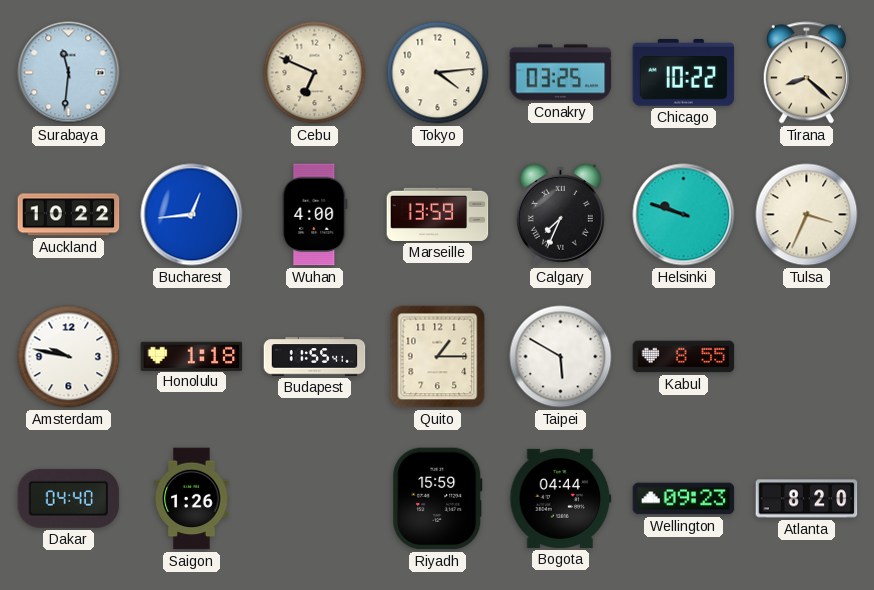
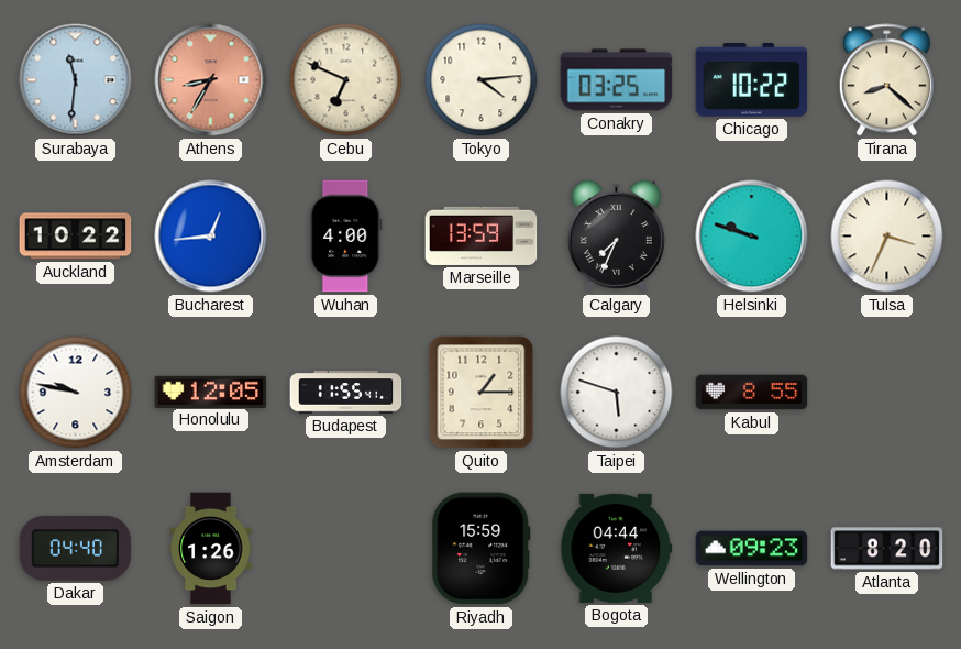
Athens: none -> 8:35
Honolulu: 1:18 -> 12:05
Taipei: 5:50 -> 5:48
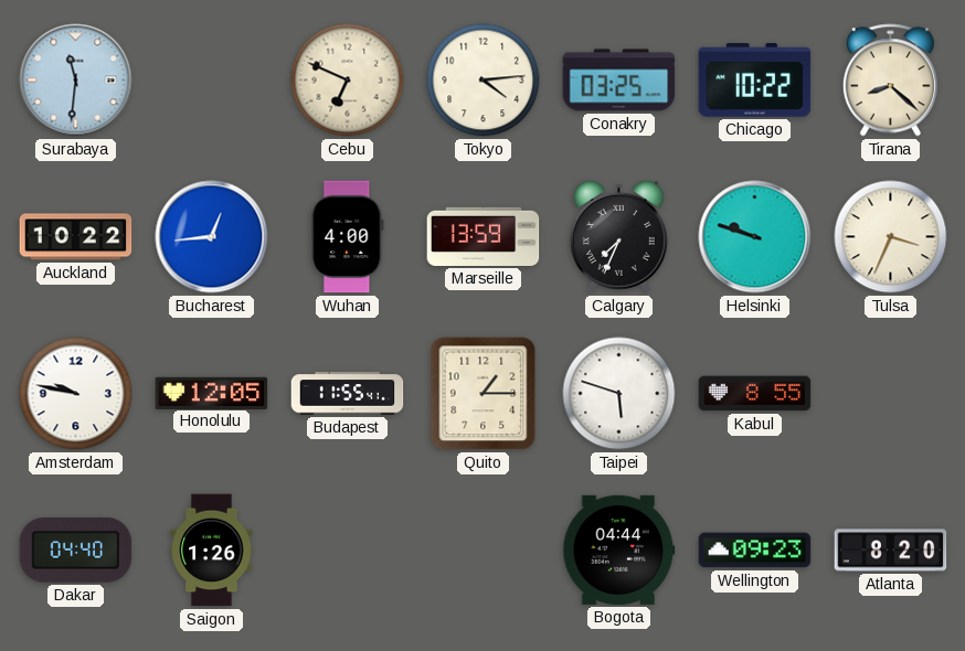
Athens: 8:35 -> none
Riyadh: 15:59 -> none
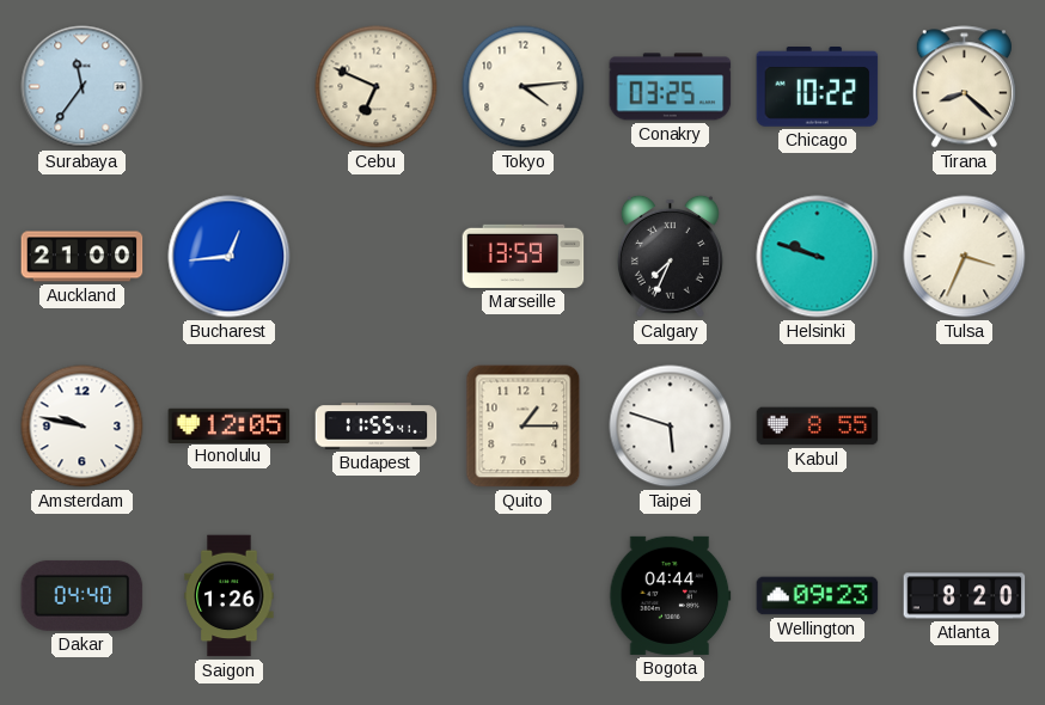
Surabaya: 11:31 -> 11:36
Auckland: 10:22 -> 21:00
Wuhan: 4:00 -> none
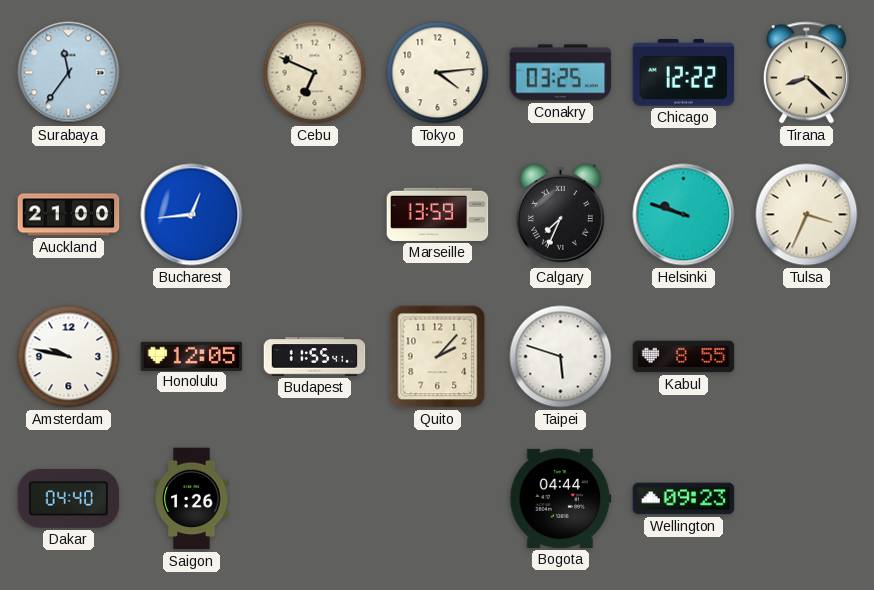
Chicago: 10:22 -> 12:22
Quito: 1:15 -> 2:07
Atlanta: 8:20 -> none
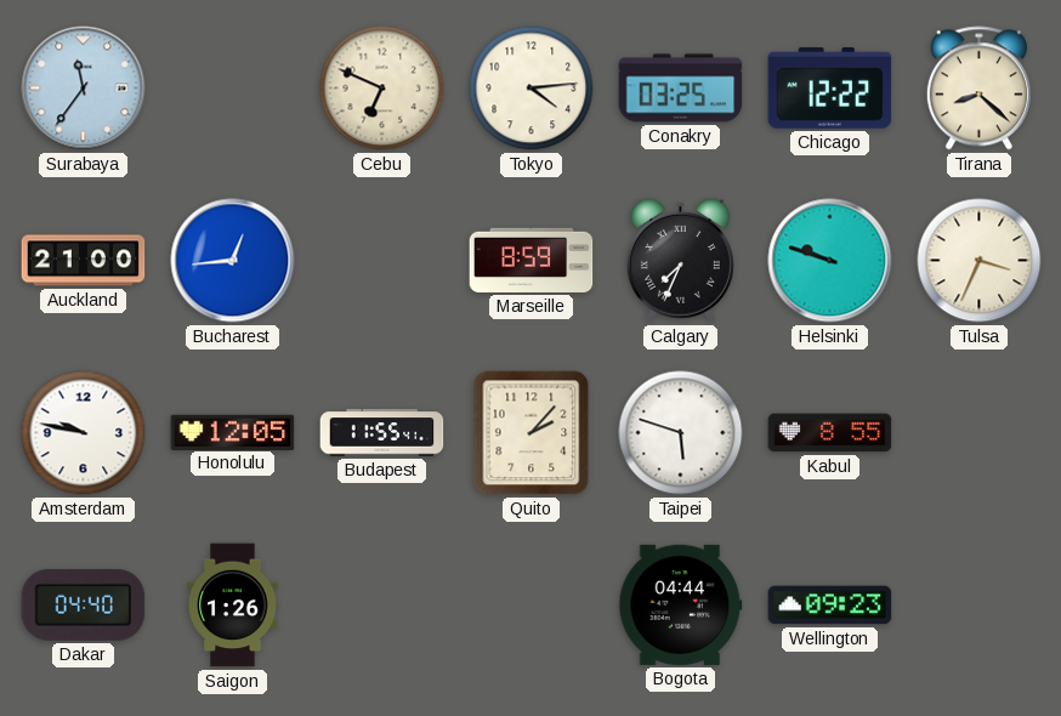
Marseille: 13:59 -> 8:59
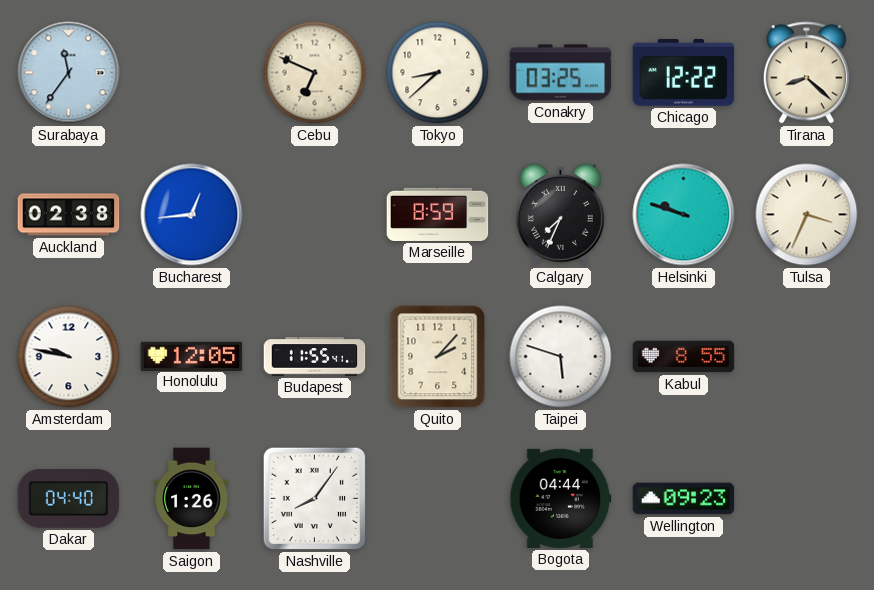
Tokyo: 4:14 -> 8:38
Auckland: 21:00 -> 02:38
Nashville: none -> 8:06
